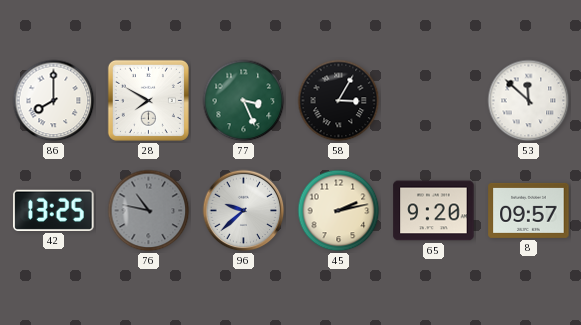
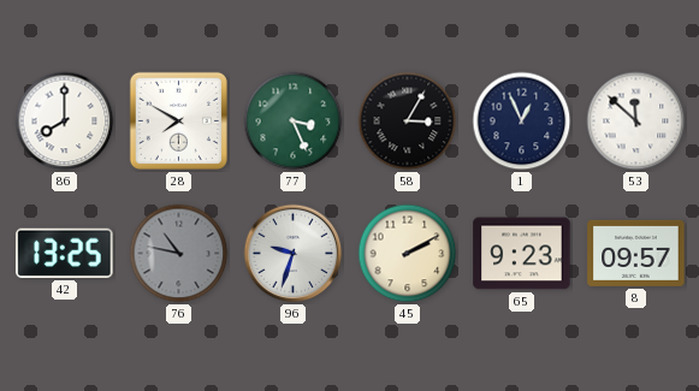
1: none -> 12:56
96: 9:38 -> 9:33
45: 2:13 -> 2:10
65: 9:20 -> 9:23
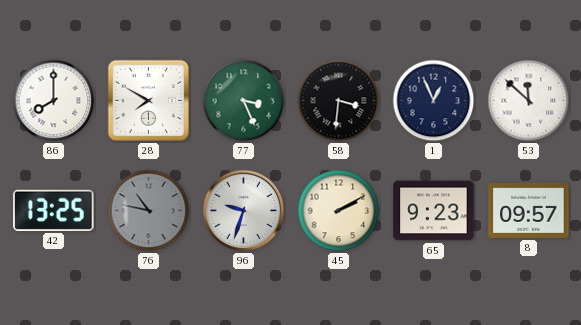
58: 3:05 -> 3:31
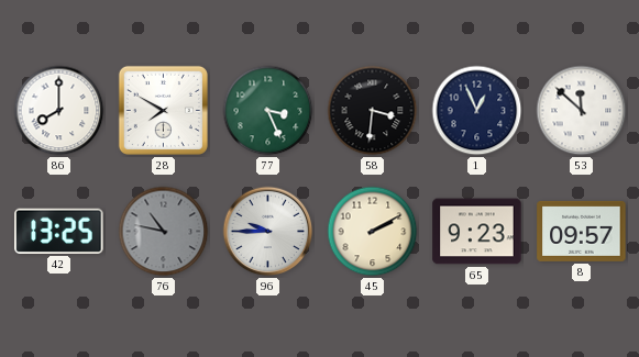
96: 9:33 -> 9:45
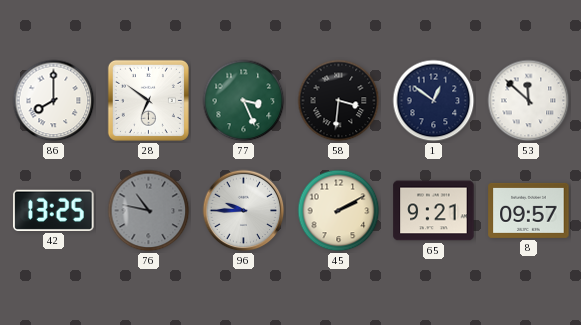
28: 7:50 -> 6:51
1: 12:56 -> 12:51
65: 9:23 -> 9:21
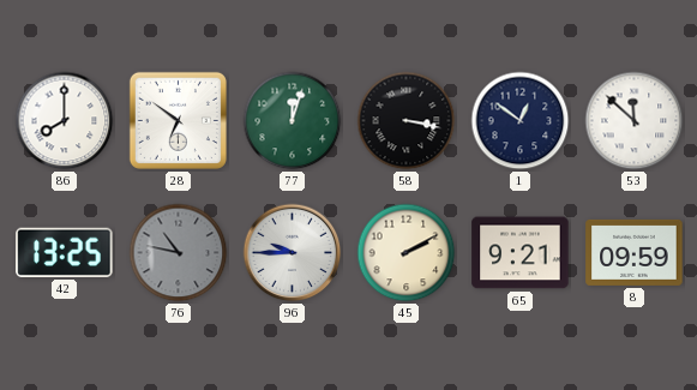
77: 3:26 -> 12:03
58: 3:31 -> 3:17
8: 09:57 -> 09:59
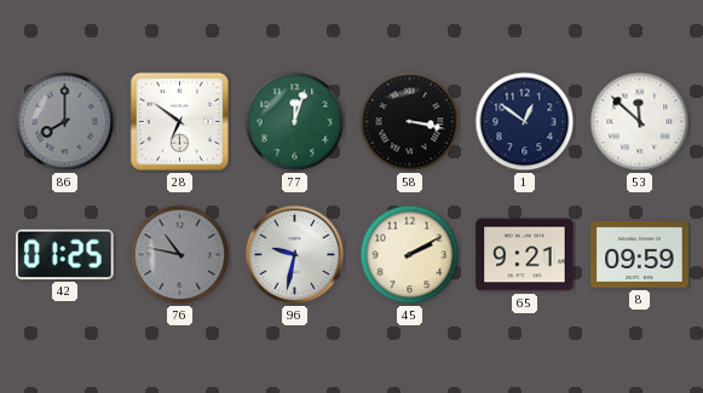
86 dial: white -> grey
42: 13:25 -> 01:25
96: 9:45 -> 9:32
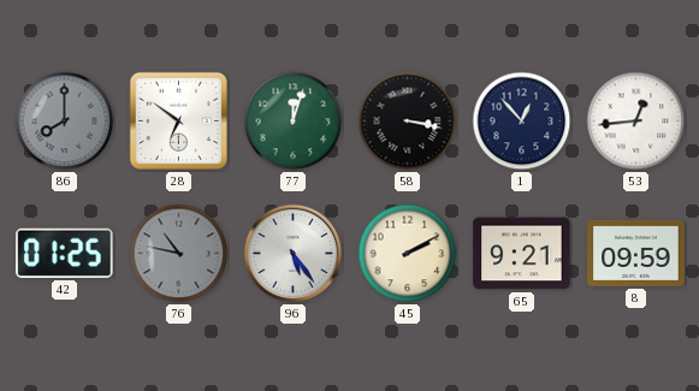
1: 12:51 -> 12:53
53: 11:52 -> 12:44
96: 9:32 -> 5:24
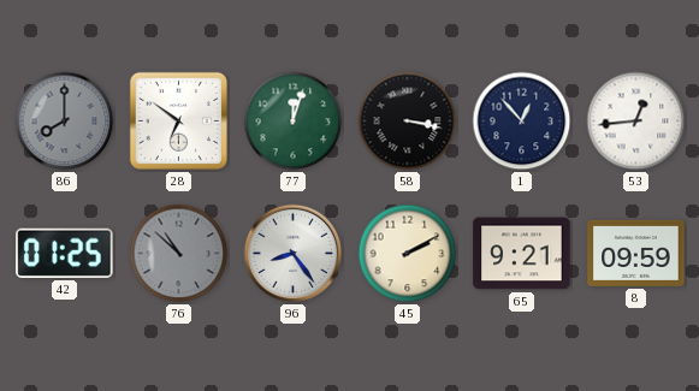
76: 10:47 -> 10:52
96: 5:24 -> 8:24
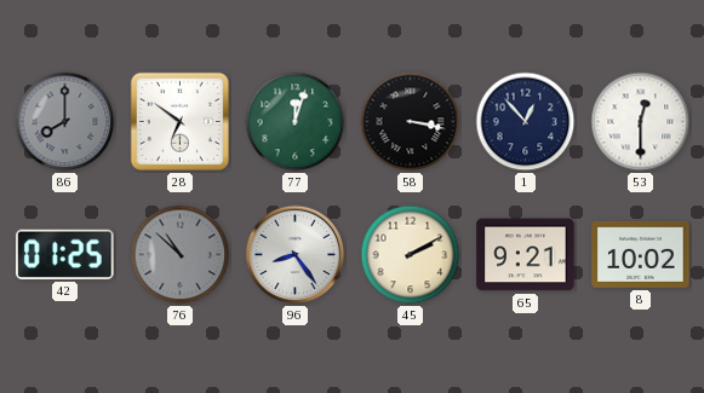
53: 12:44 -> 12:30
8: 09:59 -> 10:02
